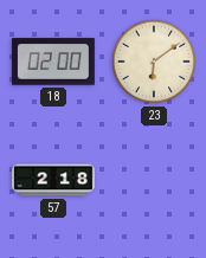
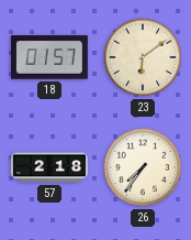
18: 02:00 -> 01:57
26: none -> 7:36
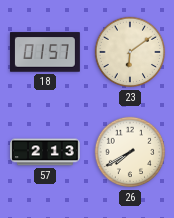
57: 2:18 -> 2:13
26: 7:36 -> 7:40
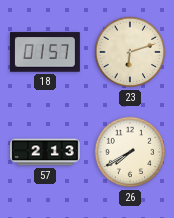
23: 6:09 -> 6:12
